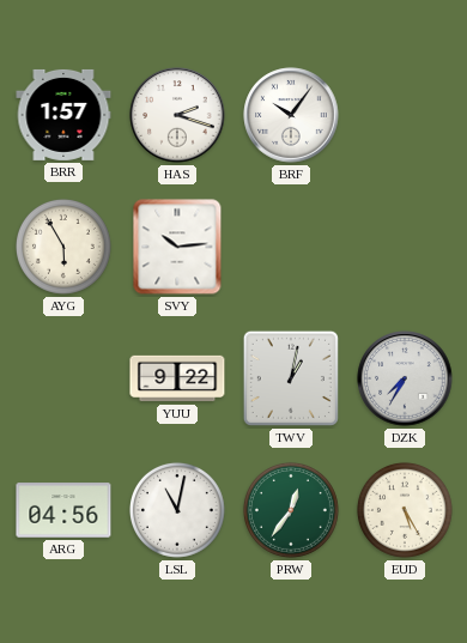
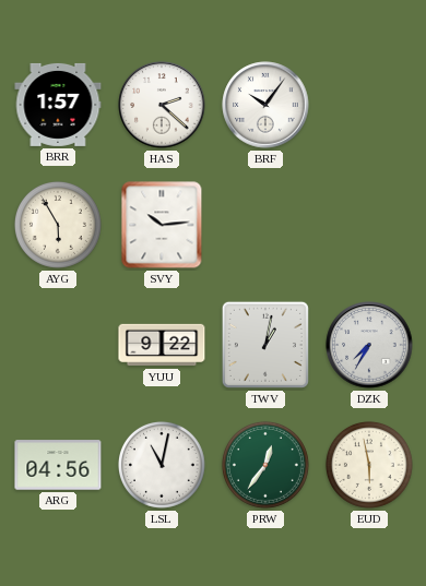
HAS: 2:18 -> 2:22
EUD: 5:25 -> 5:58
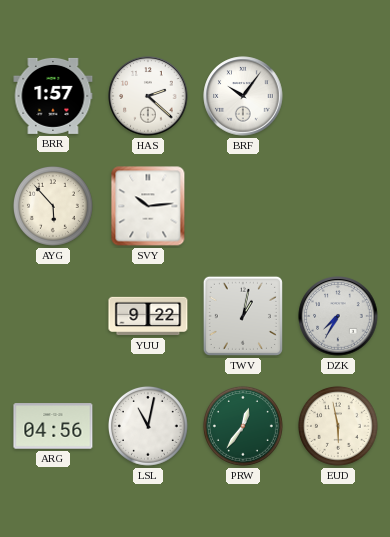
AYG: 5:55 -> 5:53
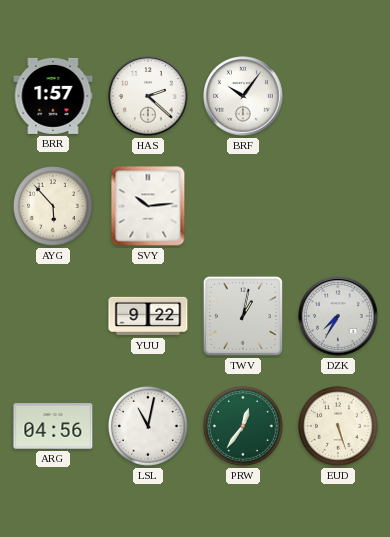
EUD: 5:58 -> 5:27
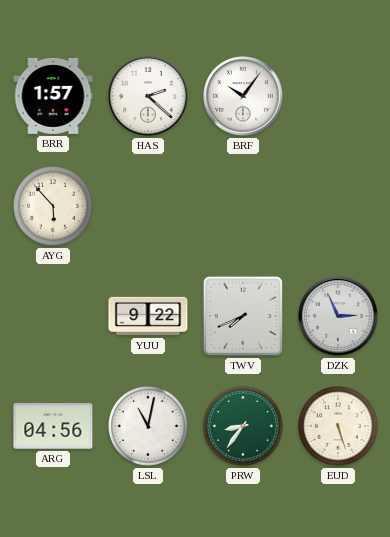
SVY: 10:14 -> none
TWV: 1:02 -> 7:41
DZK: 7:35 -> 2:56
PRW: 12:36 -> 8:36
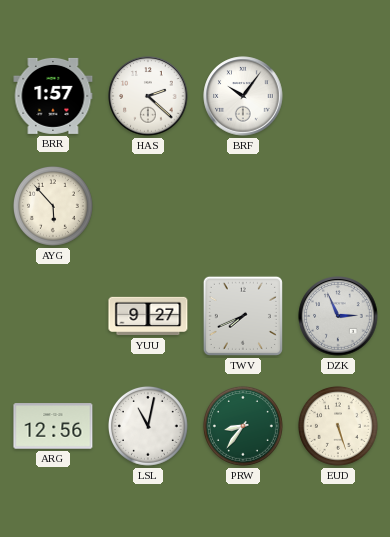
YUU: 9:22 -> 9:27
ARG: 04:56 -> 12:56
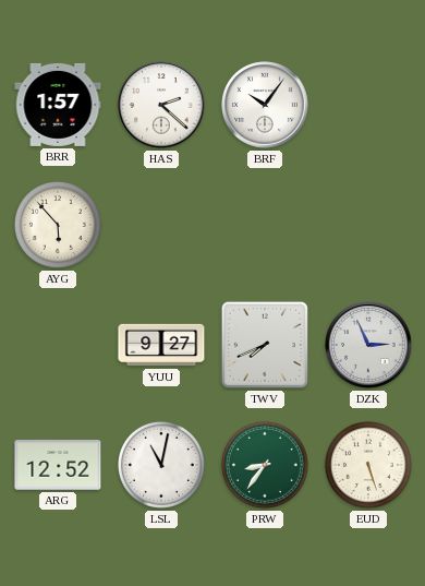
ARG: 12:56 -> 12:52
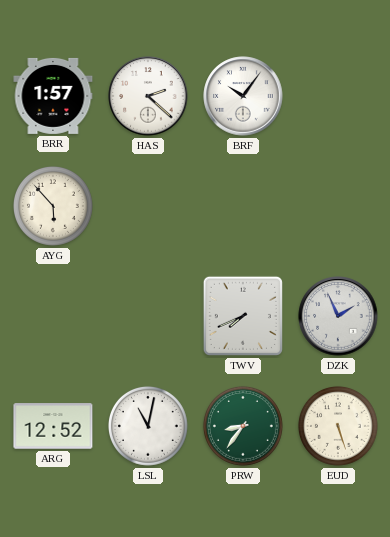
YUU: 9:27 -> none
DZK: 2:56 -> 1:56
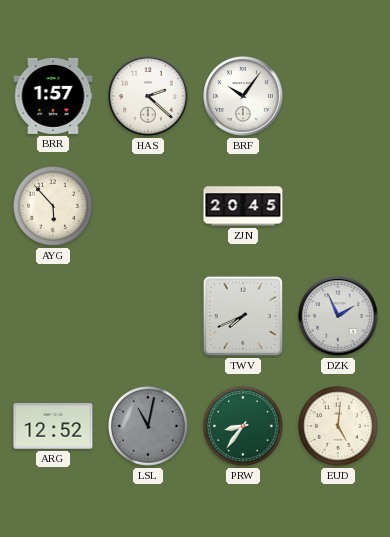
ZJN: none -> 20:45
LSL dial: white -> grey
EUD: 5:27 -> 5:01
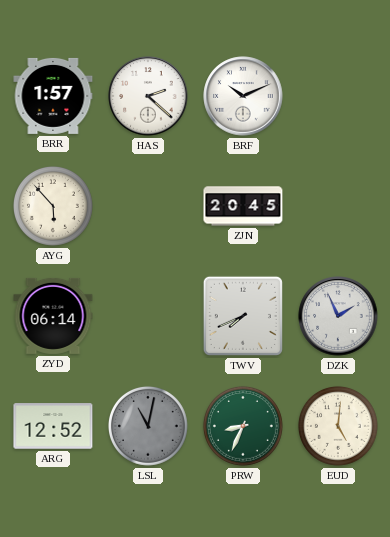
BRF: 10:06 -> 10:11
ZYD: none -> 06:14
PRW: 8:36 -> 8:34
